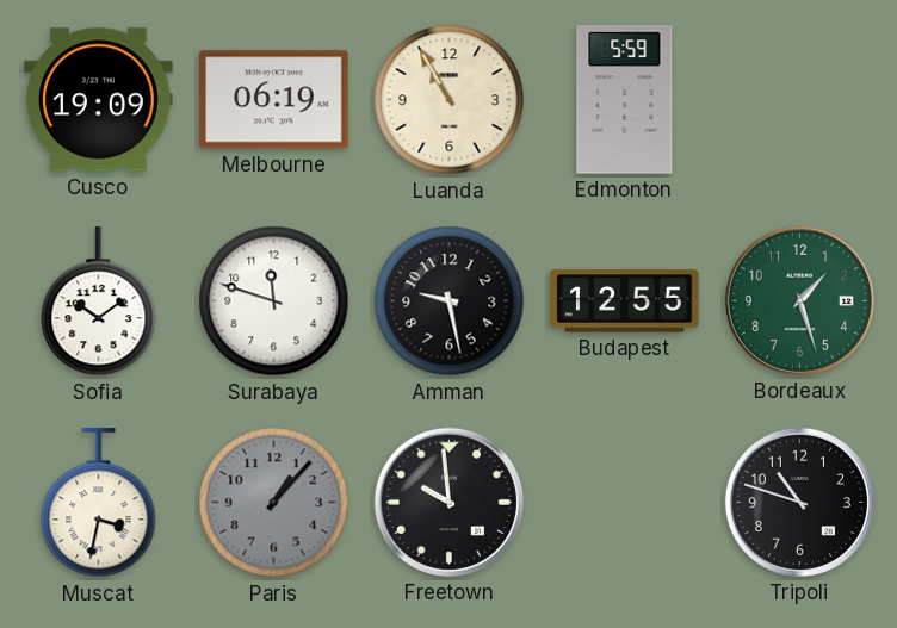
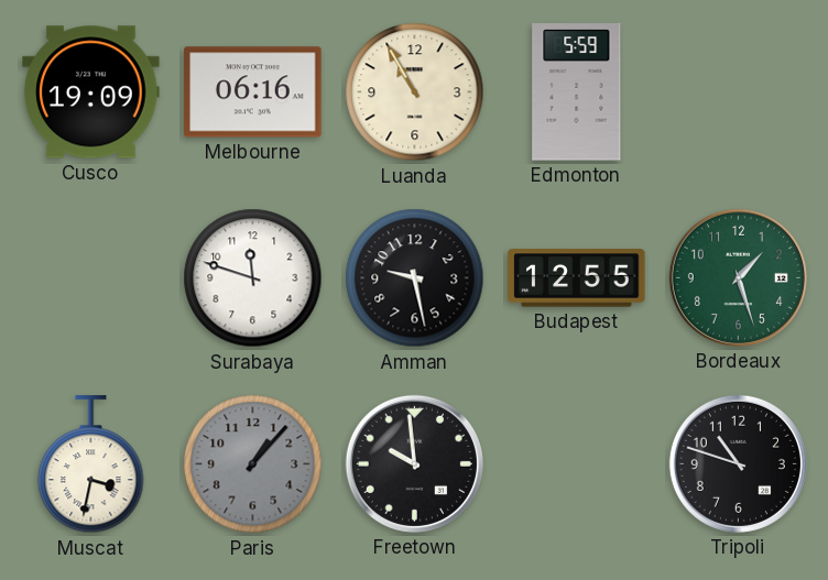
Melbourne: 06:19 -> 06:16
Sofia: 10:09 -> none
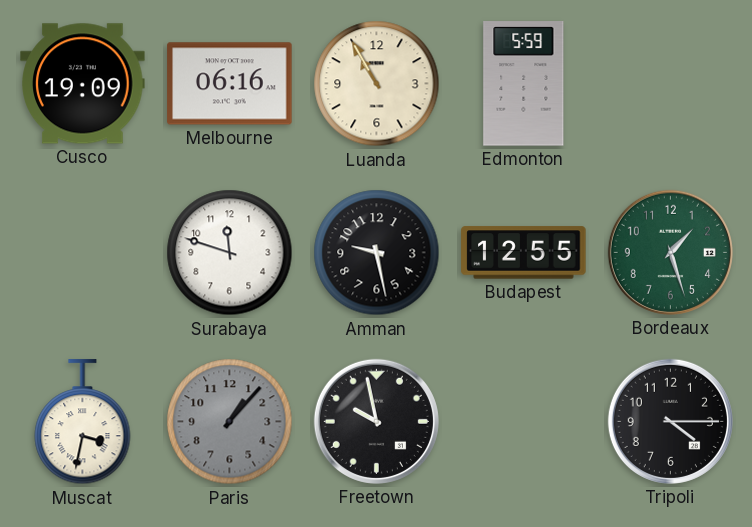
Freetown: 9:59 -> 9:58
Tripoli: 10:48 -> 4:15
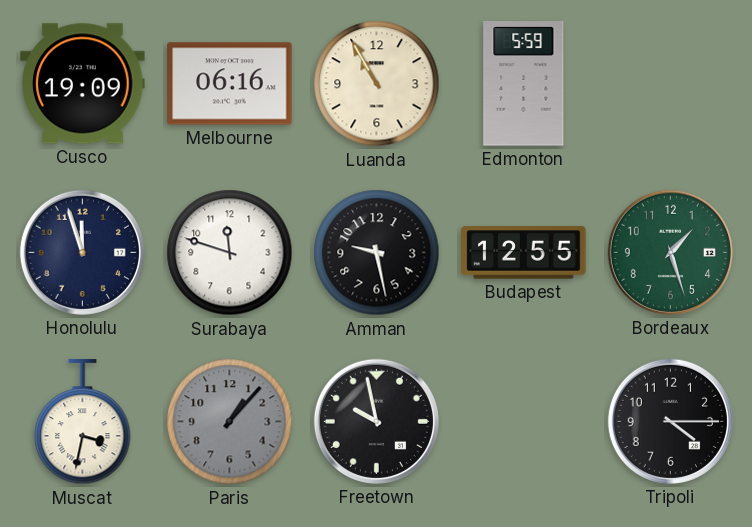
Honolulu: none -> 11:57
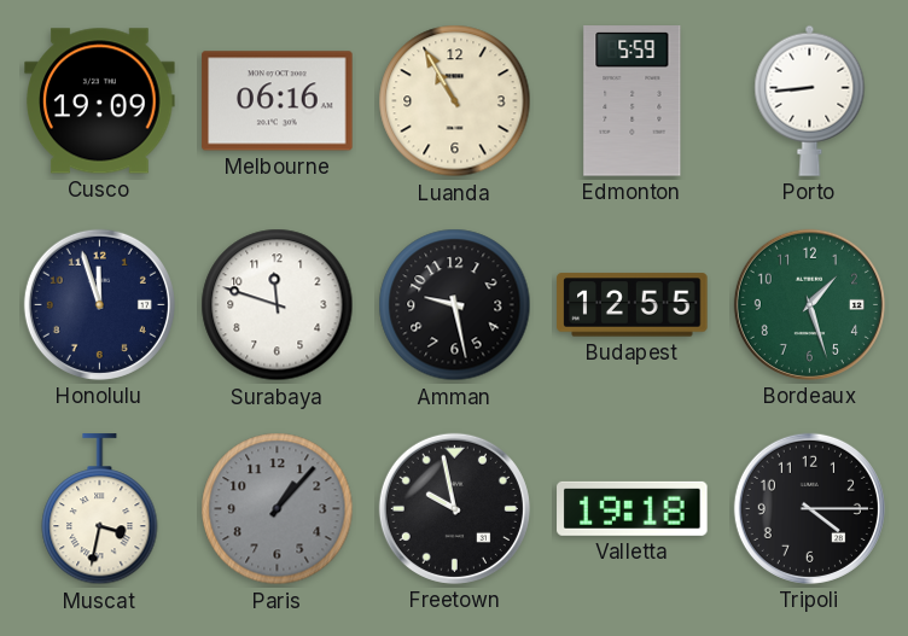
Porto: none -> 8:44
Valletta: none -> 19:18
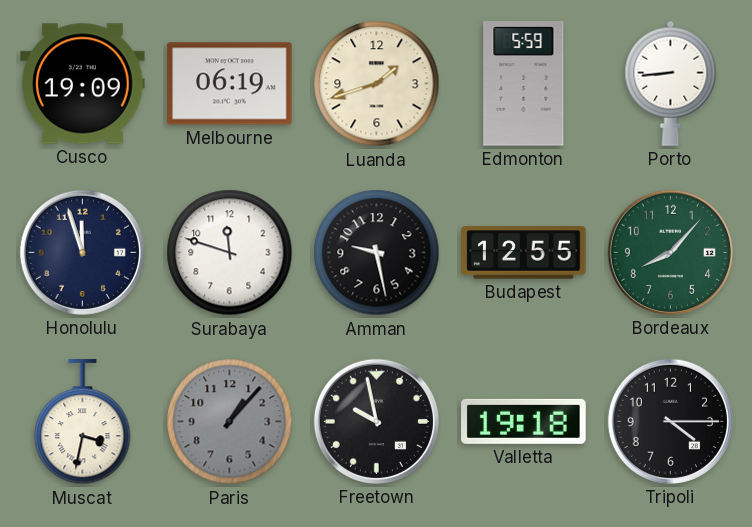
Melbourne: 06:16 -> 06:19
Luanda: 10:55 -> 1:42
Bordeaux: 1:27 -> 8:07
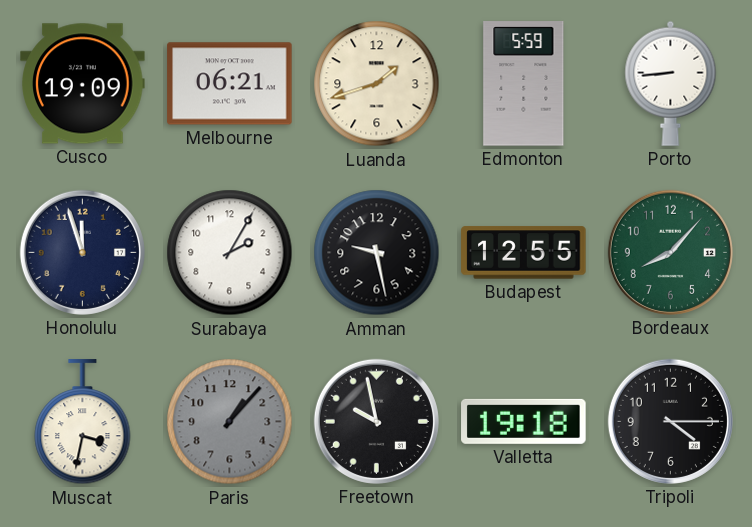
Melbourne: 06:19 -> 06:21
Surabaya: 11:48 -> 2:05
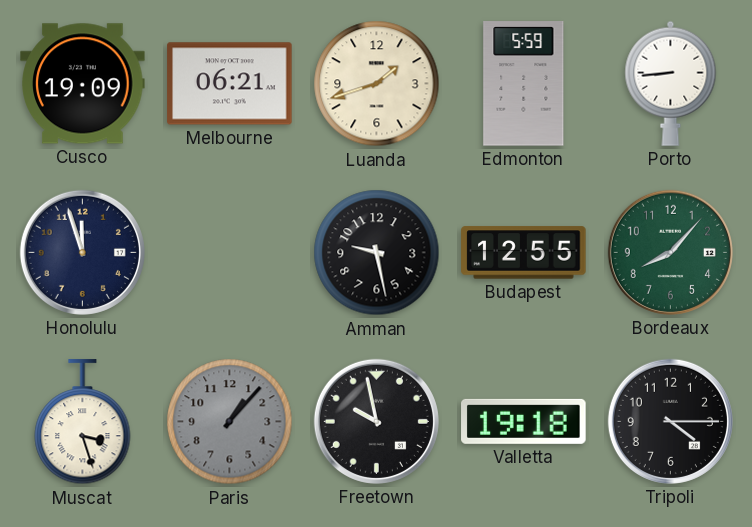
Surabaya: 2:05 -> none
Muscat: 3:32 -> 3:27
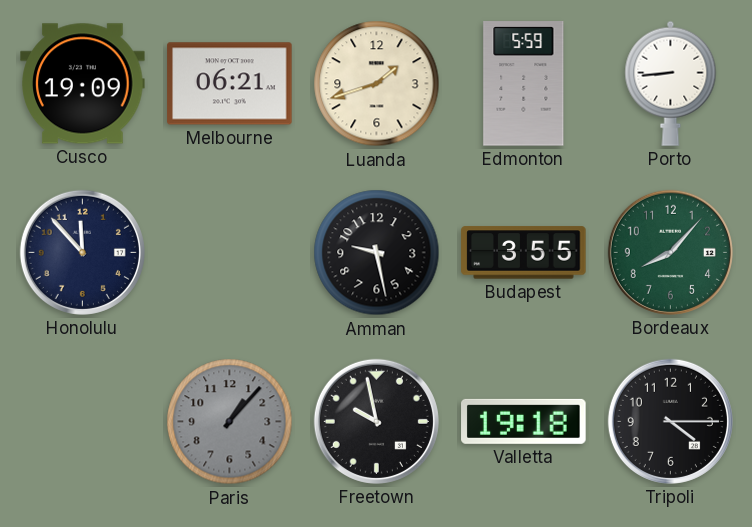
Honolulu: 11:57 -> 11:53
Budapest: 12:55 -> 3:55
Muscat: 3:27 -> none
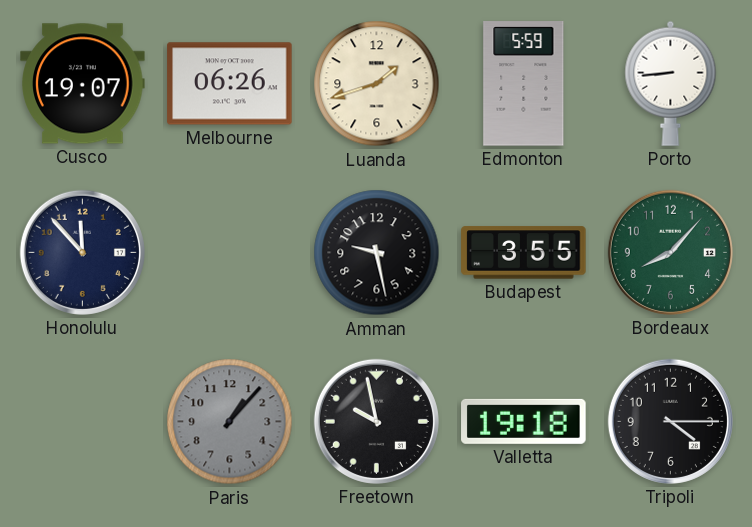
Cusco: 19:09 -> 19:07
Melbourne: 06:21 -> 06:26
